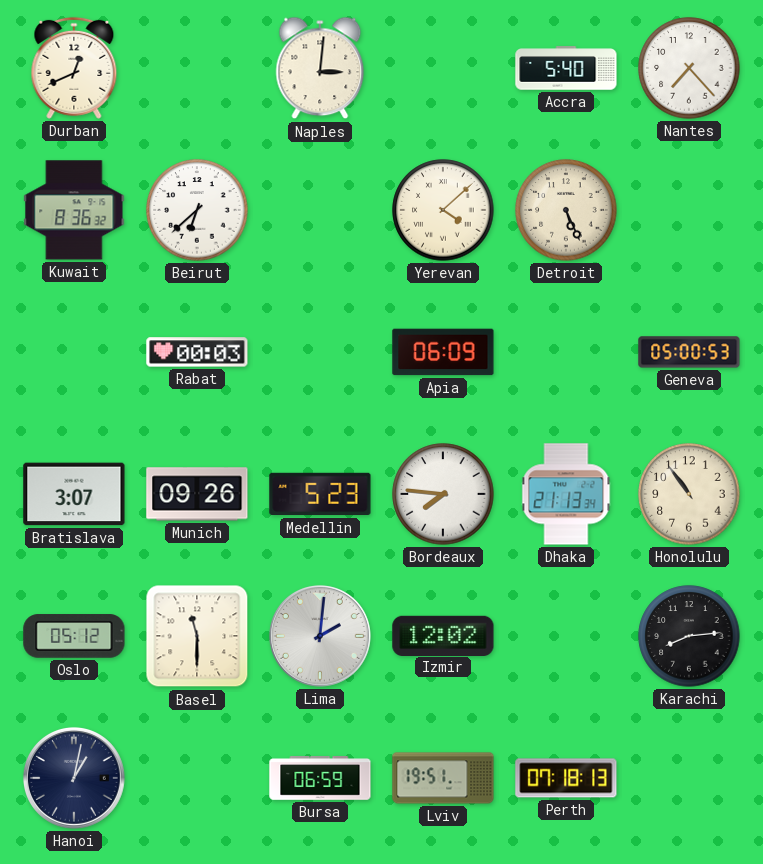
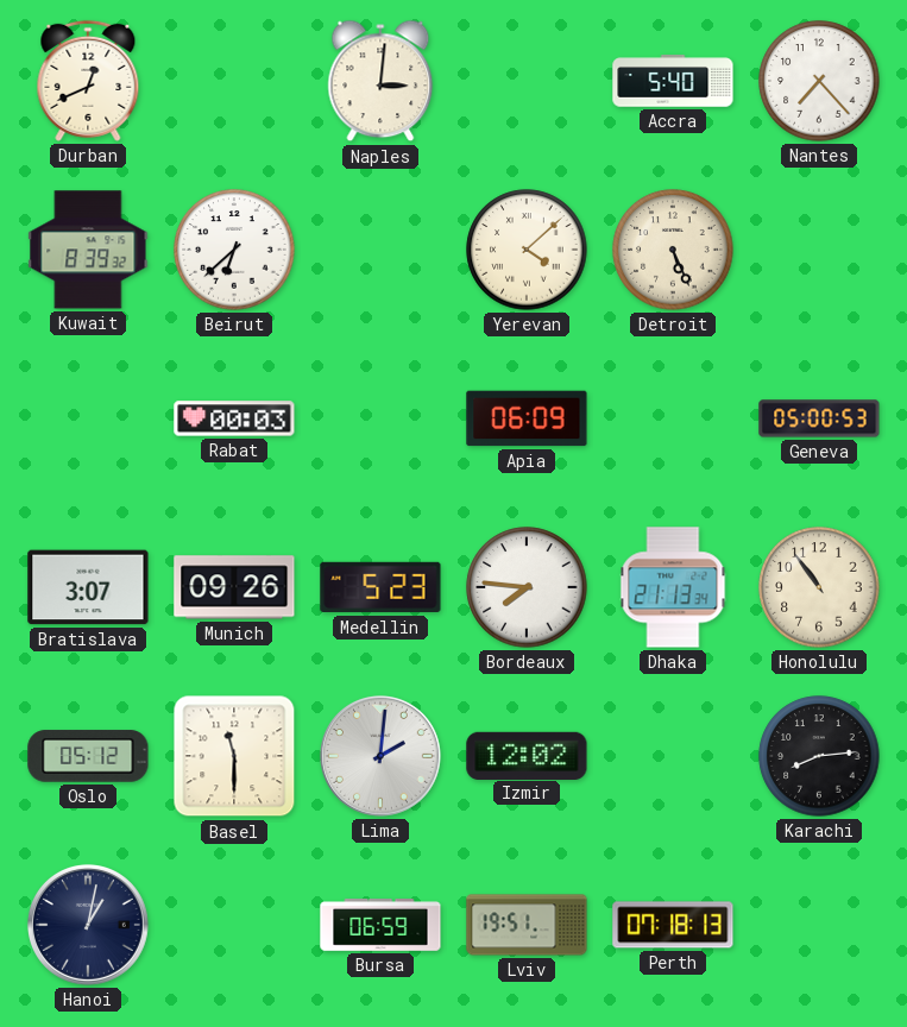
Kuwait: 8:36 -> 8:39
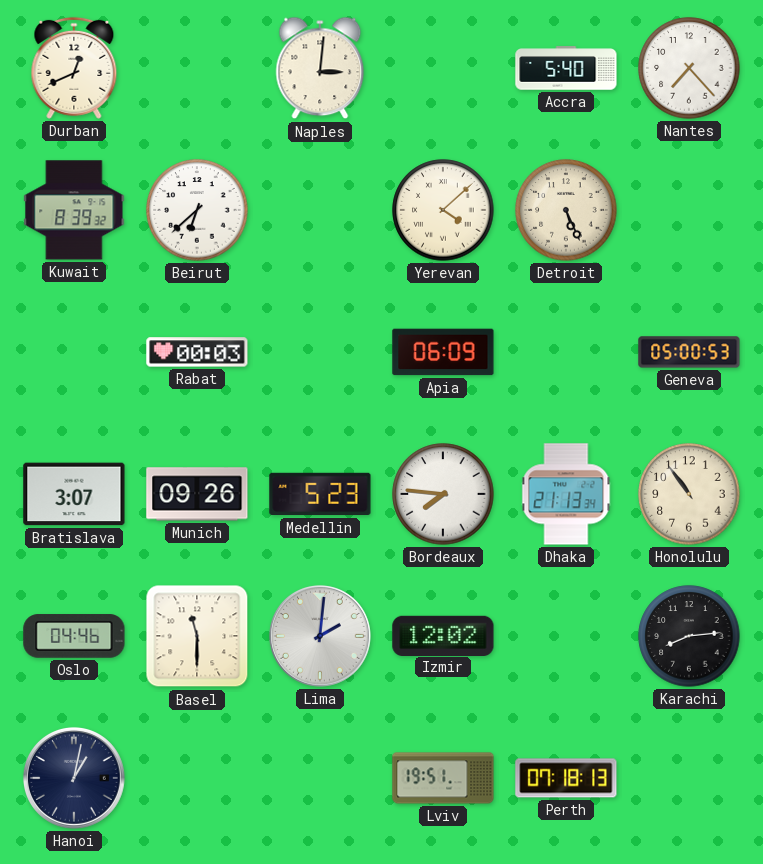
Oslo: 05:12 -> 04:46
Bursa: 06:59 -> none
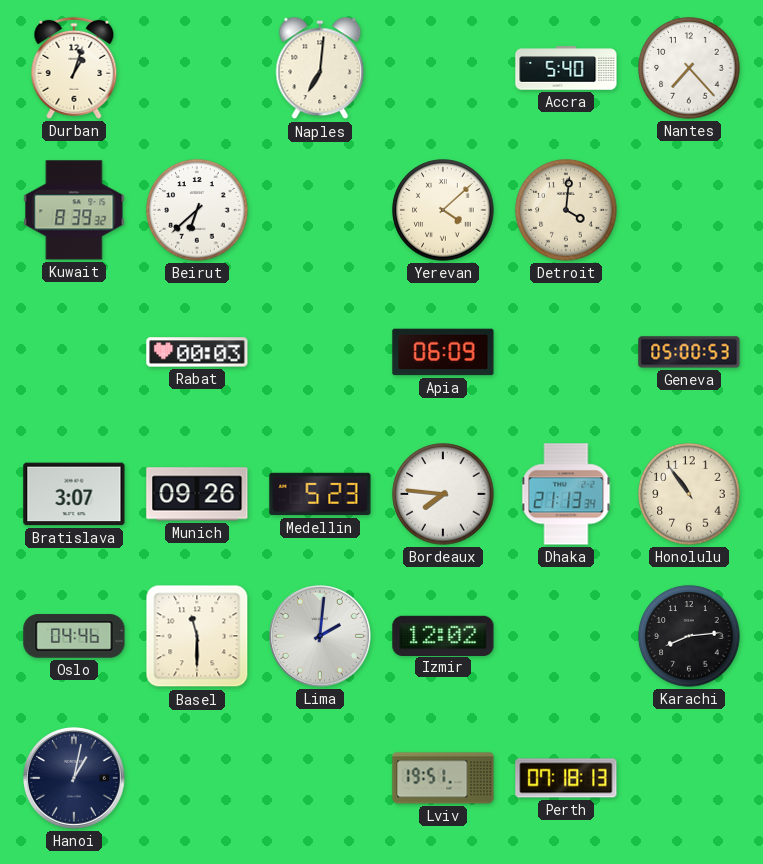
Durban: 12:41 -> 1:03
Naples: 3:01 -> 7:01
Detroit: 5:26 -> 4:01
